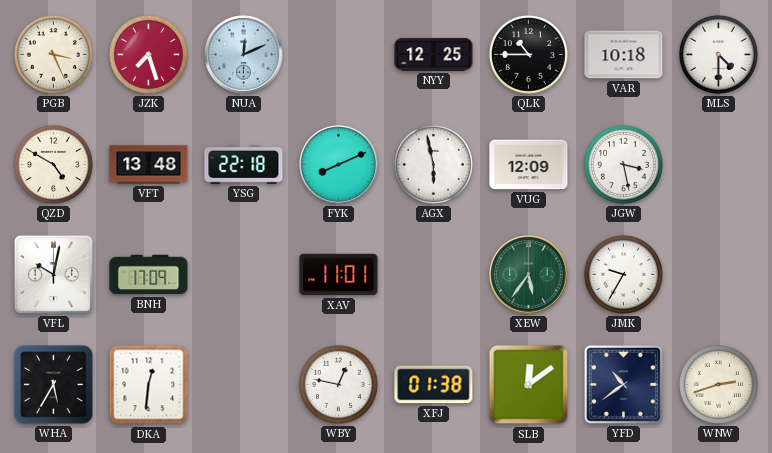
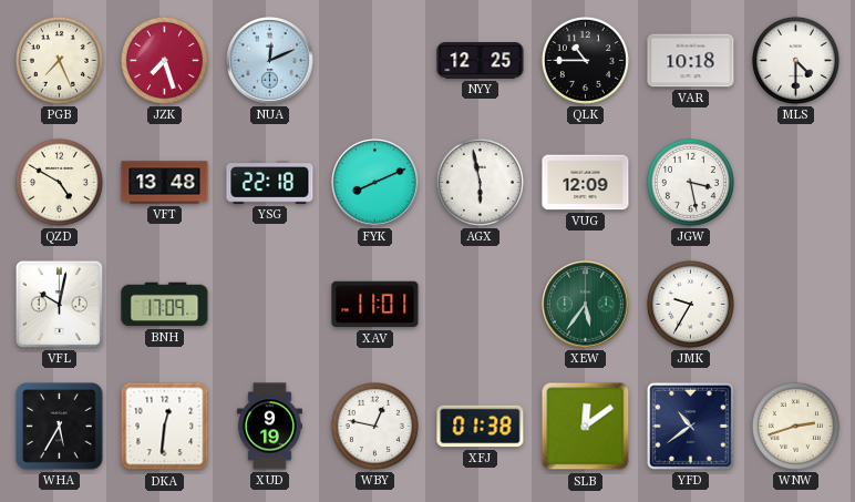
PGB: 3:26 -> 7:26
XUD: none -> 9:19
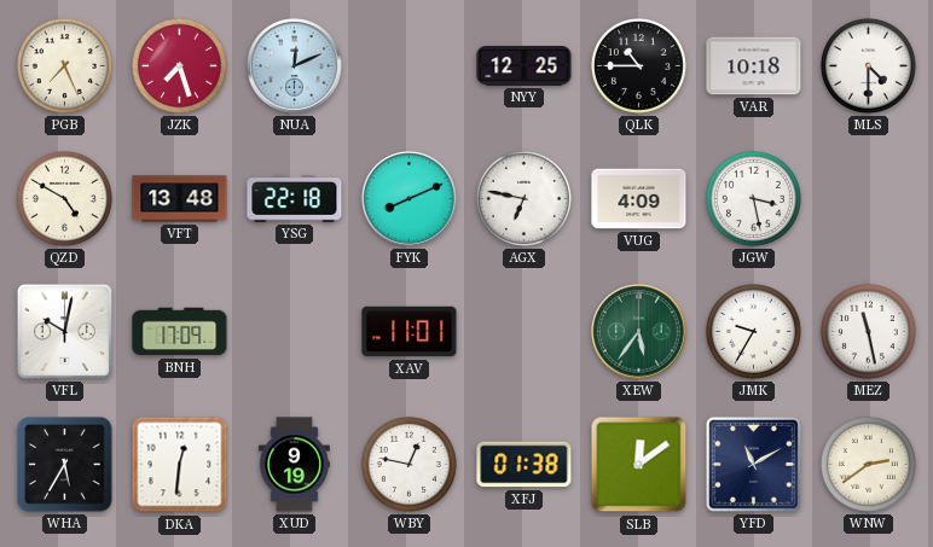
AGX: 5:58 -> 6:47
VUG: 12:09 -> 4:09
MEZ: none -> 11:28
YFD: 10:39 -> 11:10
WNW: 2:42 -> 2:39
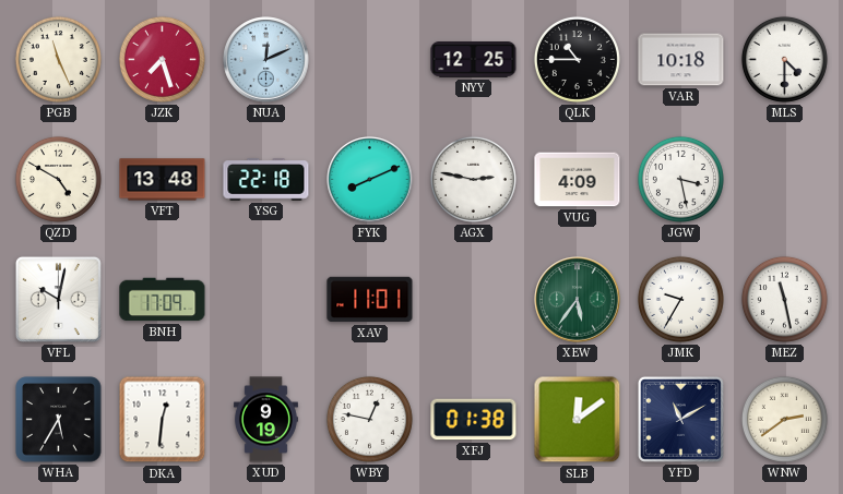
PGB: 7:26 -> 11:26
AGX: 6:47 -> 2:47
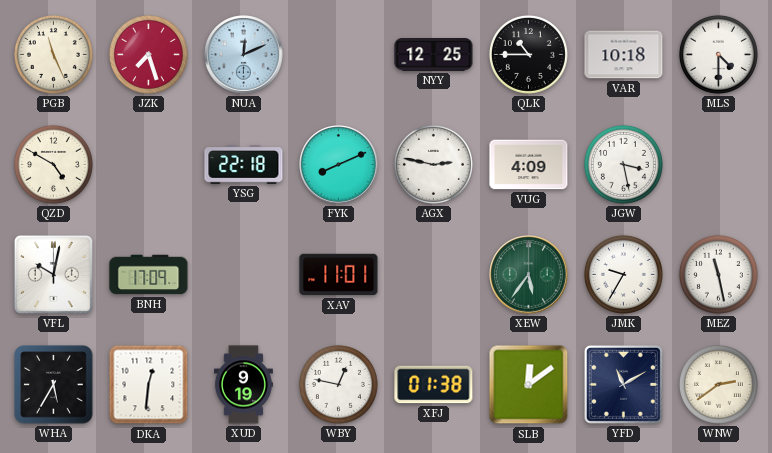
VFT: 13:48 -> none
